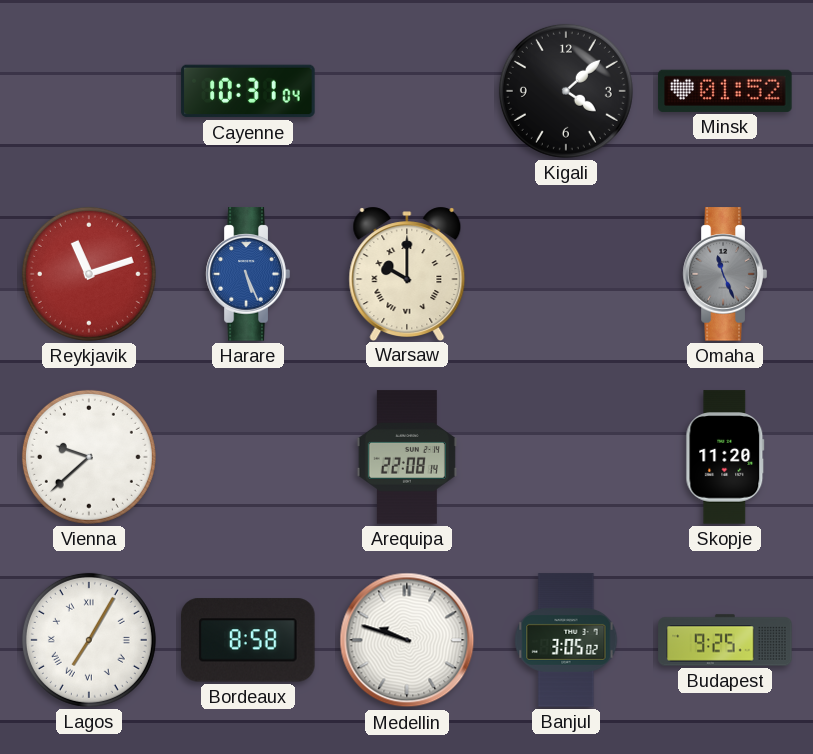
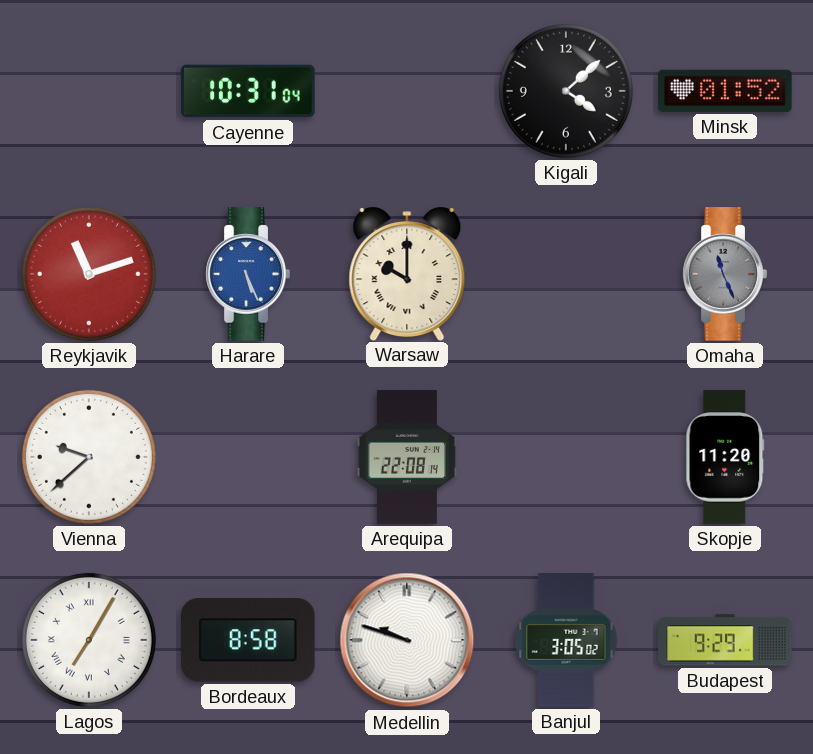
Budapest: 9:25 -> 9:29
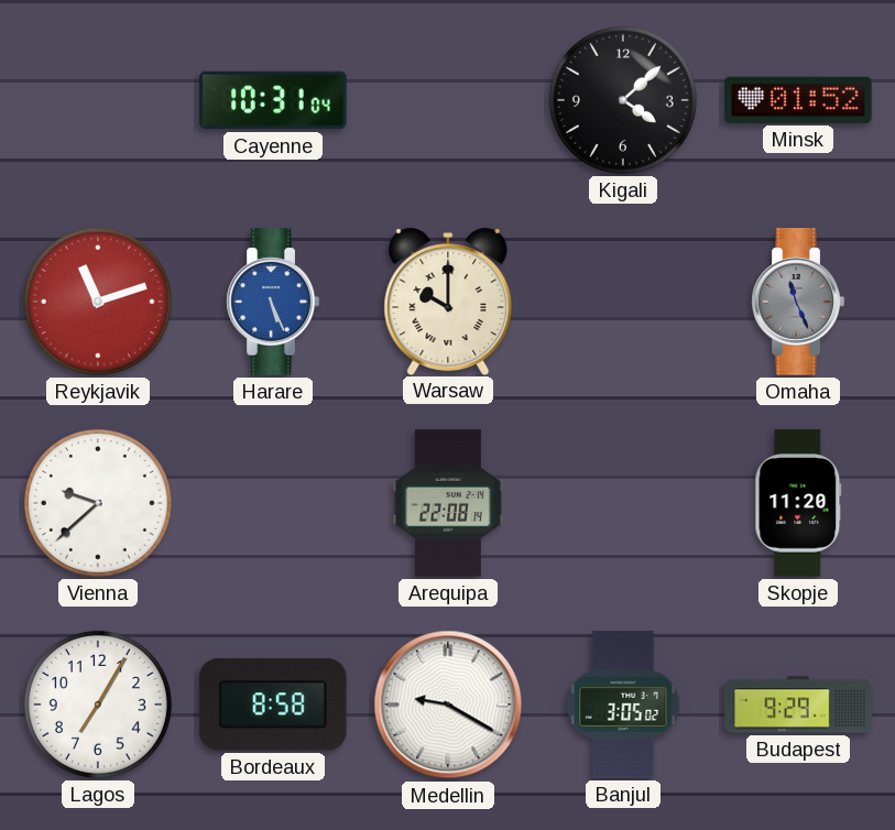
Lagos numerals: Roman -> Arabic
Medellin: 9:48 -> 9:20
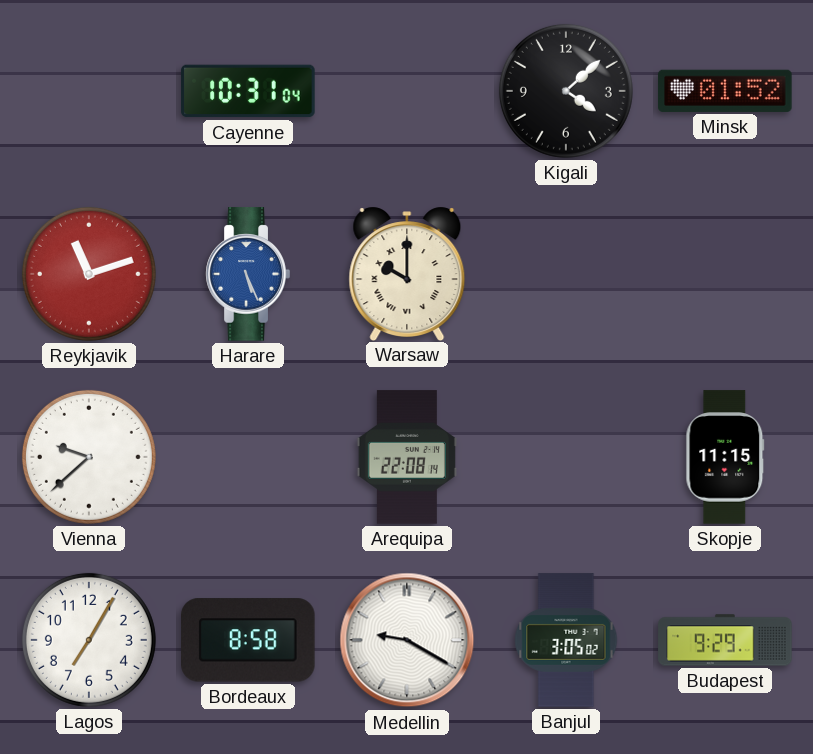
Omaha: 11:26 -> none
Skopje: 11:20 -> 11:15
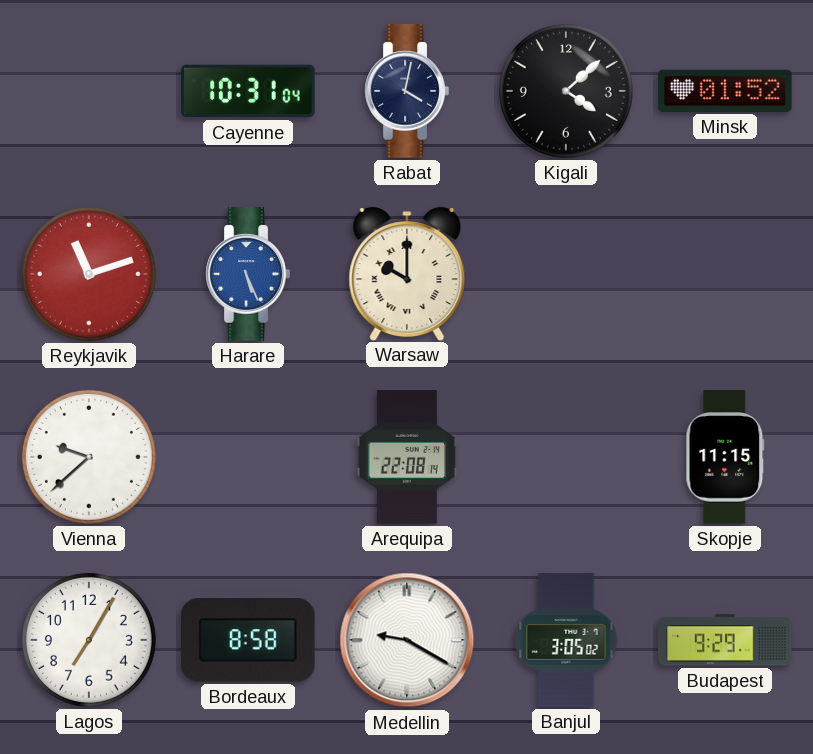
Rabat: none -> 4:02
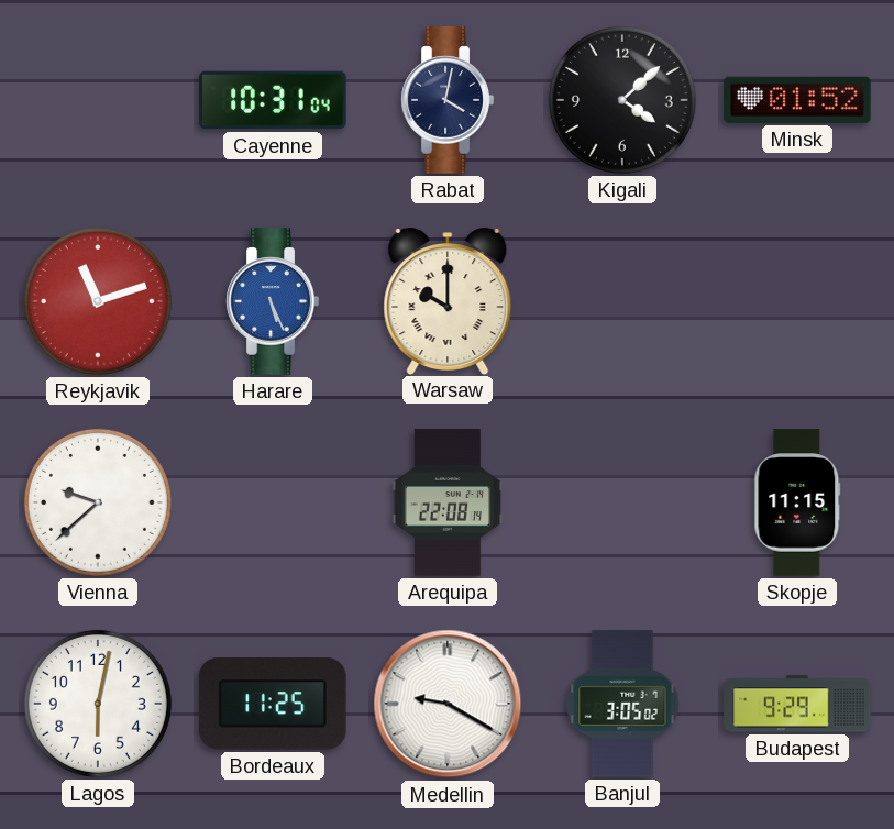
Lagos: 7:05 -> 6:02
Bordeaux: 8:58 -> 11:25
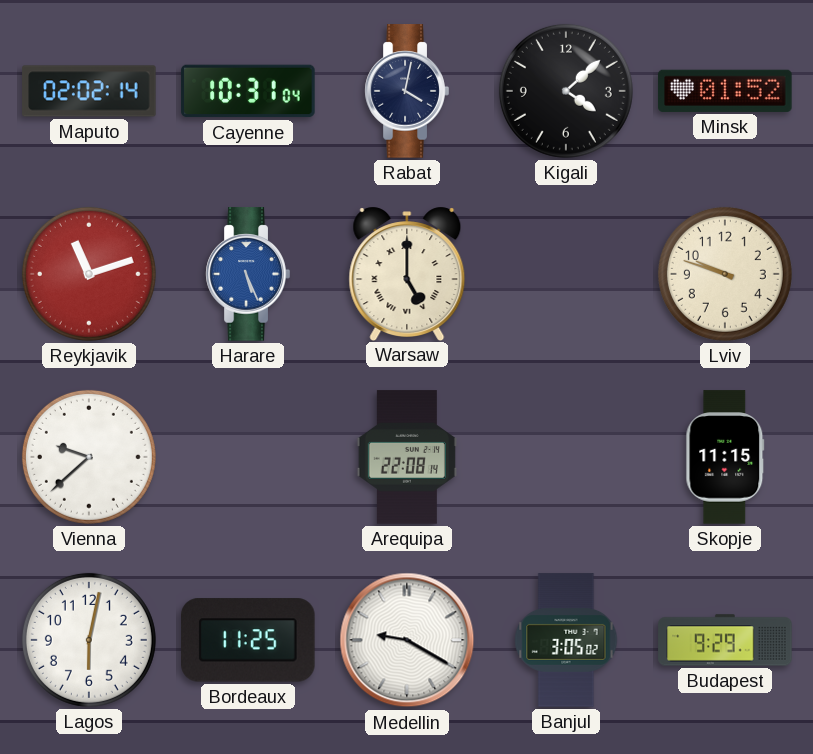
Maputo: none -> 02:02
Warsaw: 10:00 -> 5:00
Lviv: none -> 9:48
